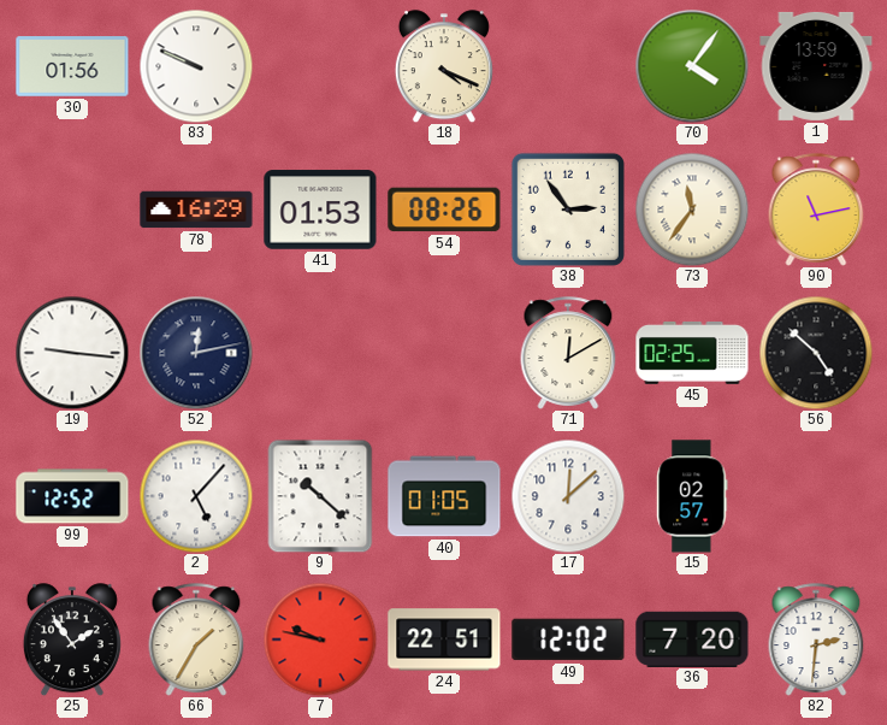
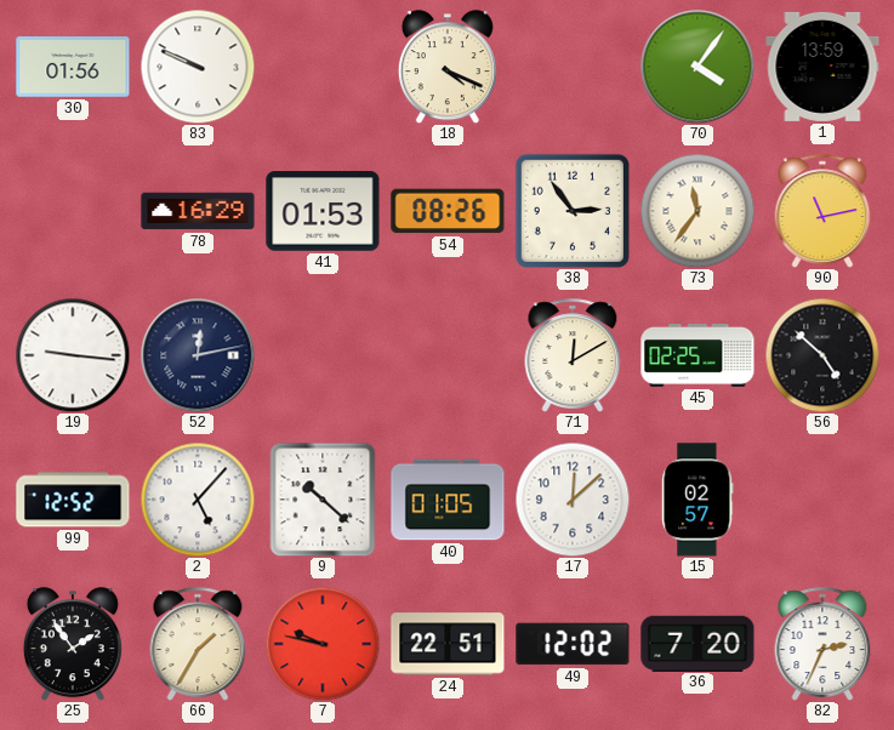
82: 2:31 -> 2:34
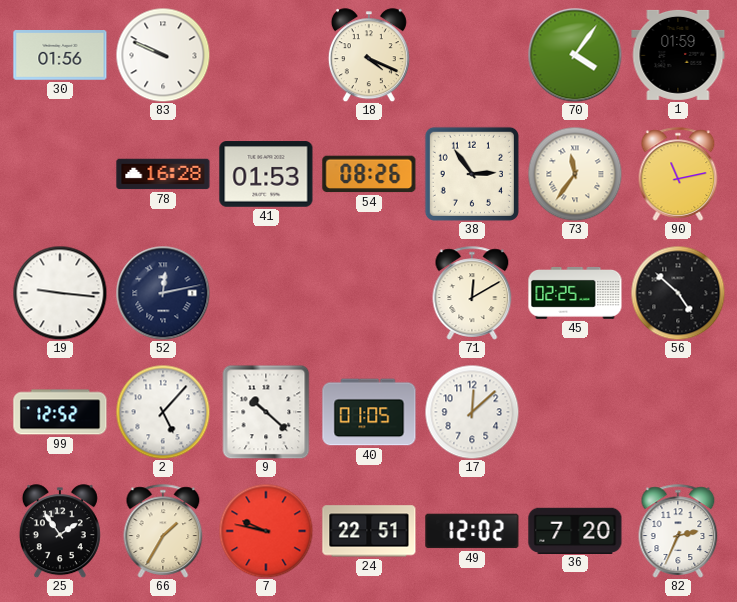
1: 13:59 -> 01:59
78: 16:29 -> 16:28
15: 02:57 -> none
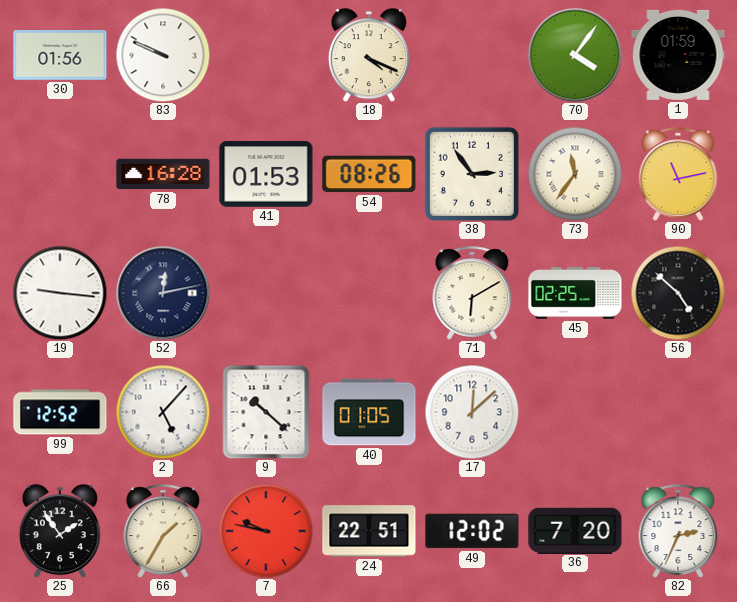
71: 12:10 -> 6:10
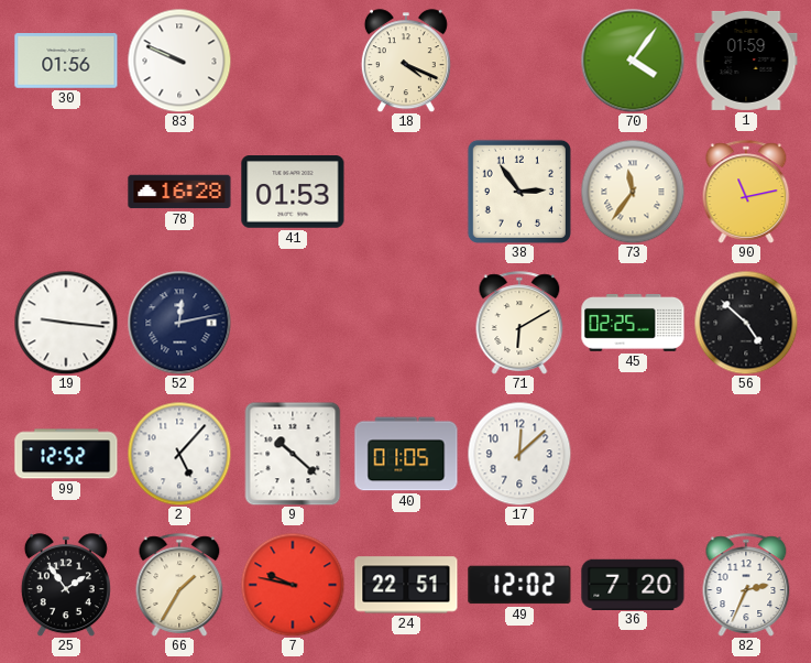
54: 08:26 -> none
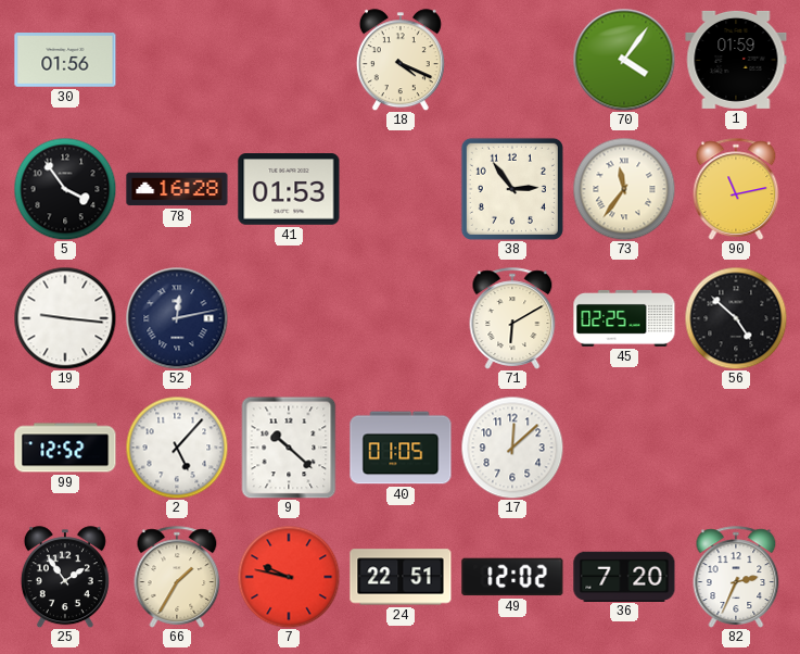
83: 9:49 -> none
5: none -> 3:54
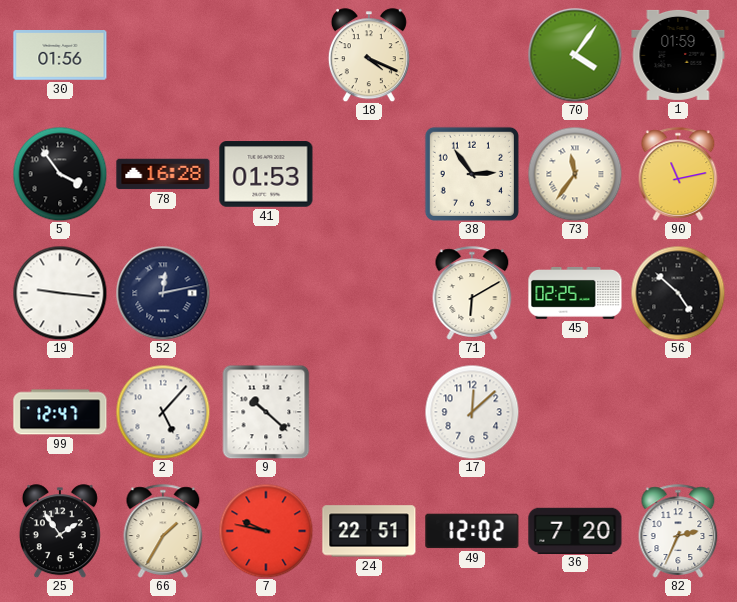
99: 12:52 -> 12:47
40: 01:05 -> none
